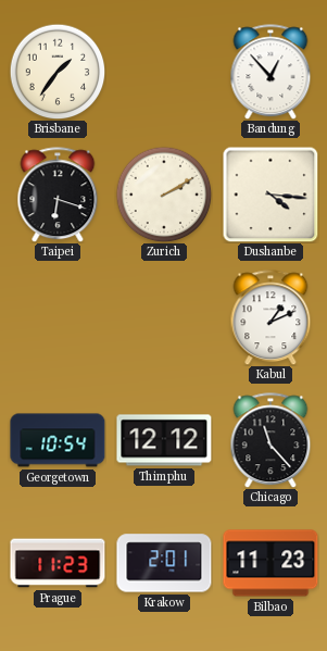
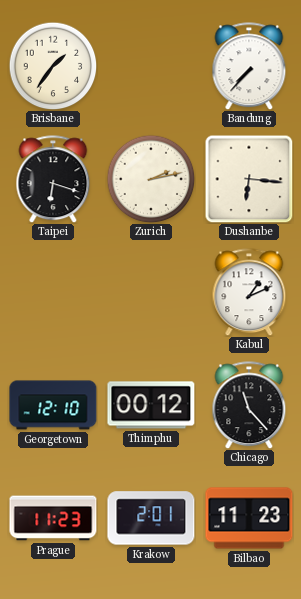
Bandung: 12:53 -> 7:37
Zurich: 2:10 -> 2:13
Dushanbe: 4:16 -> 6:16
Georgetown: 10:54 -> 12:10
Thimphu: 12:12 -> 00:12
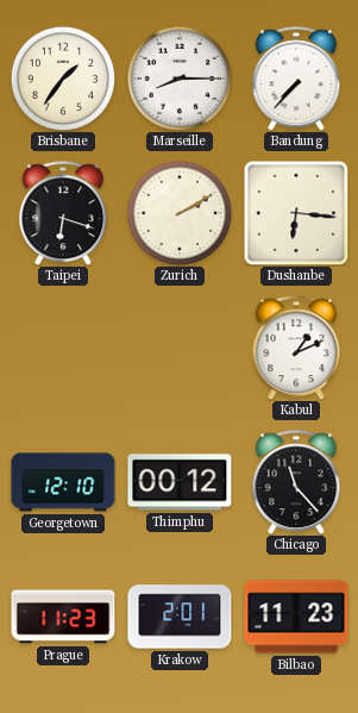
Marseille: none -> 8:15
Zurich: 2:13 -> 2:10
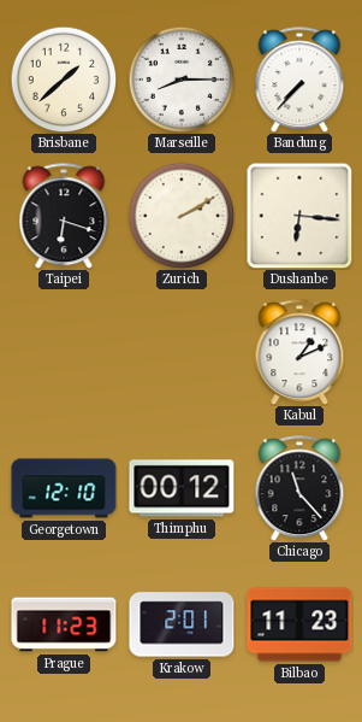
Brisbane: 1:36 -> 1:38
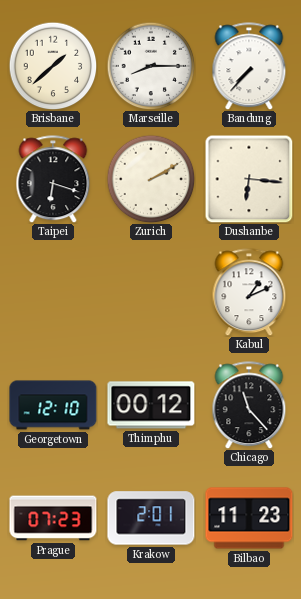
Prague: 11:23 -> 07:23
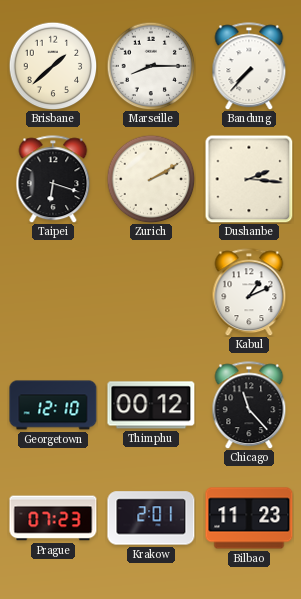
Dushanbe: 6:16 -> 2:16
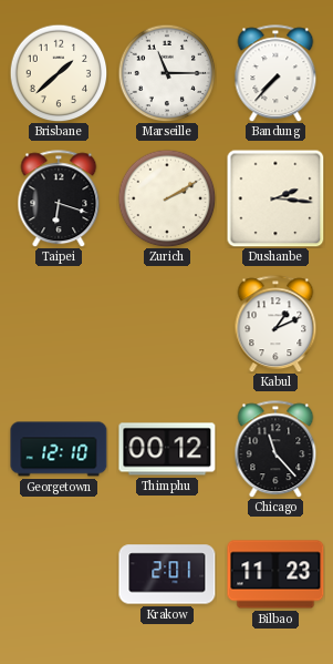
Marseille: 8:15 -> 11:15
Prague: 07:23 -> none
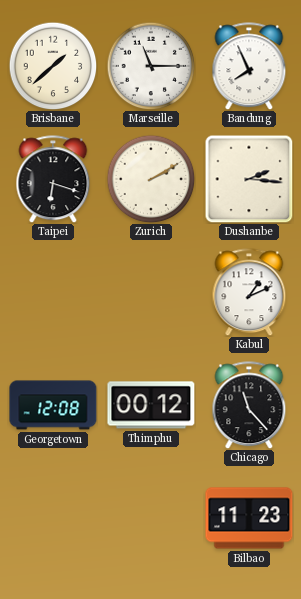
Bandung: 7:37 -> 7:56
Georgetown: 12:10 -> 12:08
Krakow: 2:01 -> none
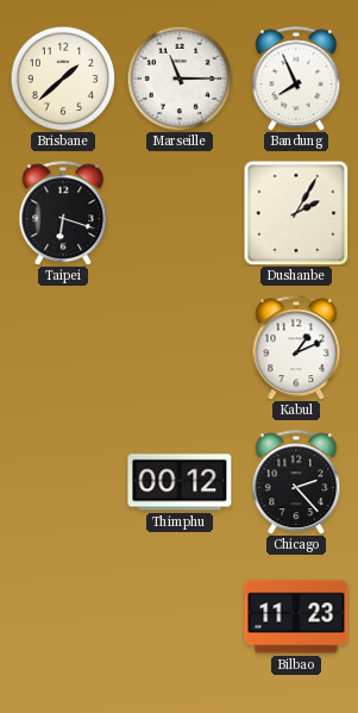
Zurich: 2:10 -> none
Dushanbe: 2:16 -> 2:05
Georgetown: 12:08 -> none
Chicago: 11:23 -> 2:23
